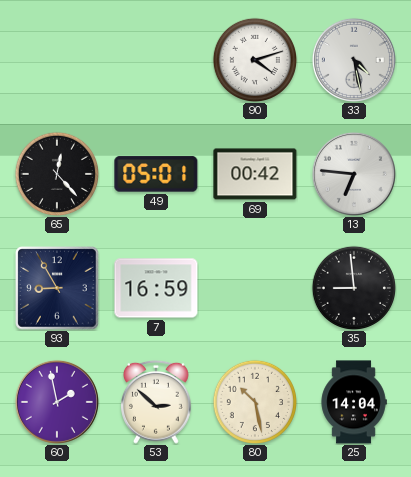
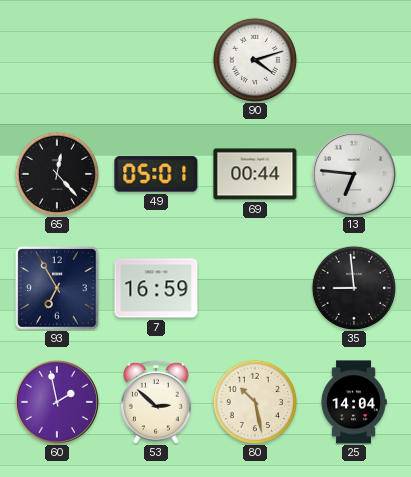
33: 4:28 -> none
69: 00:42 -> 00:44
93: 8:55 -> 6:55
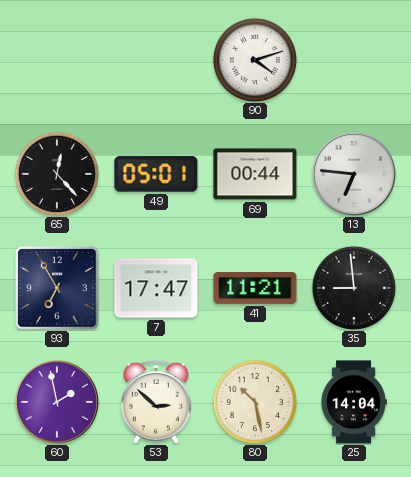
7: 16:59 -> 17:47
41: none -> 11:21
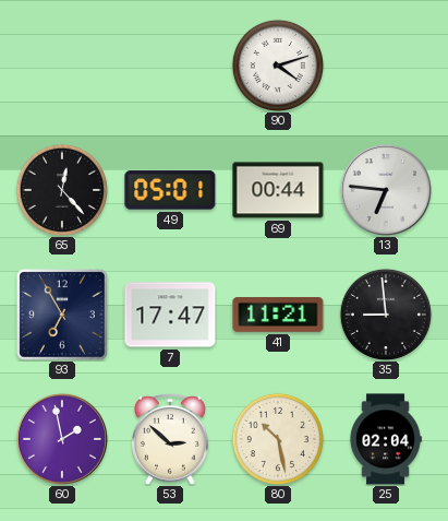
25: 14:04 -> 02:04
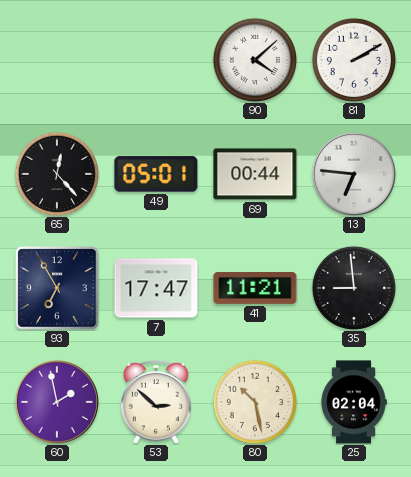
90: 4:12 -> 4:08
81: none -> 2:10
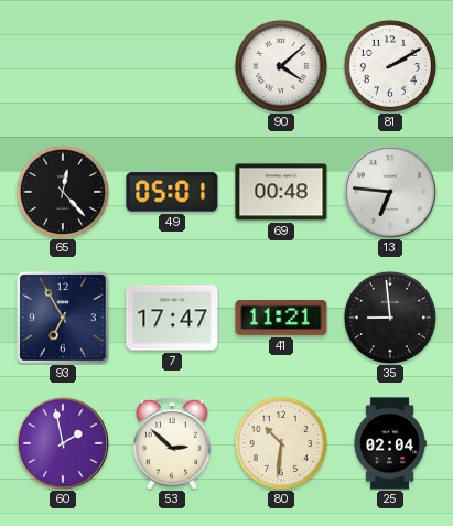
69: 00:44 -> 00:48
80: 10:28 -> 10:31
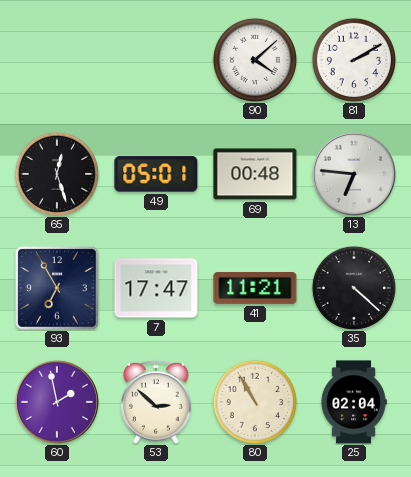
65: 12:23 -> 12:27
35: 8:59 -> 4:22
80: 10:31 -> 10:55
